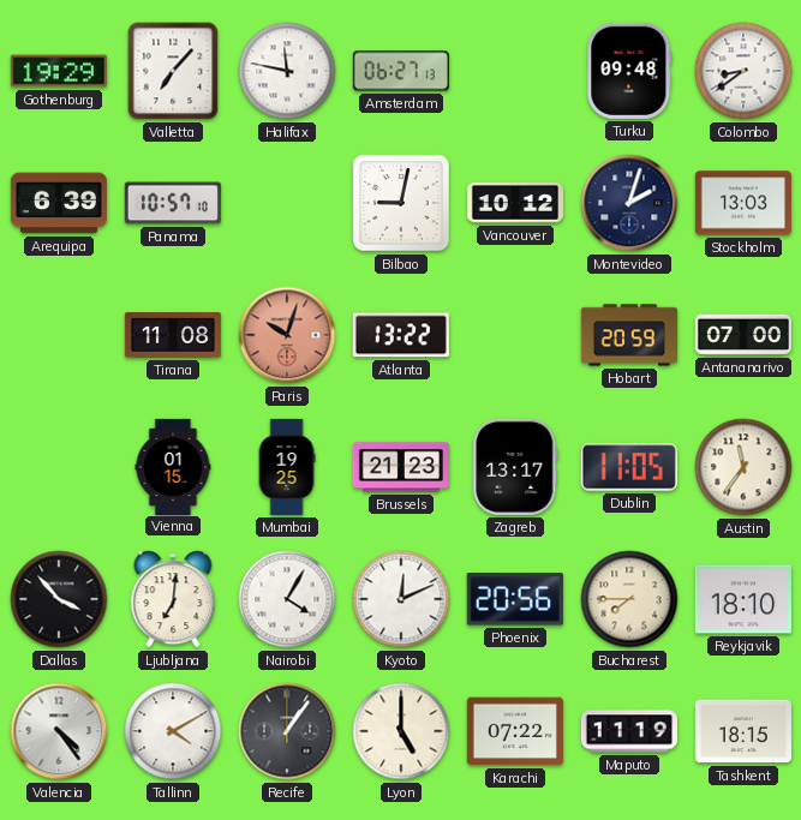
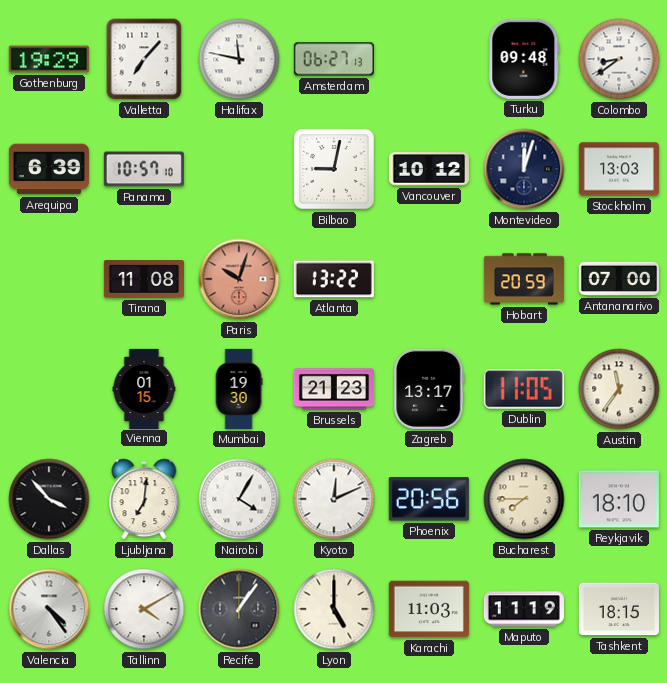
Montevideo: 2:03 -> 12:03
Mumbai: 19:25 -> 19:30
Karachi: 07:22 -> 11:03
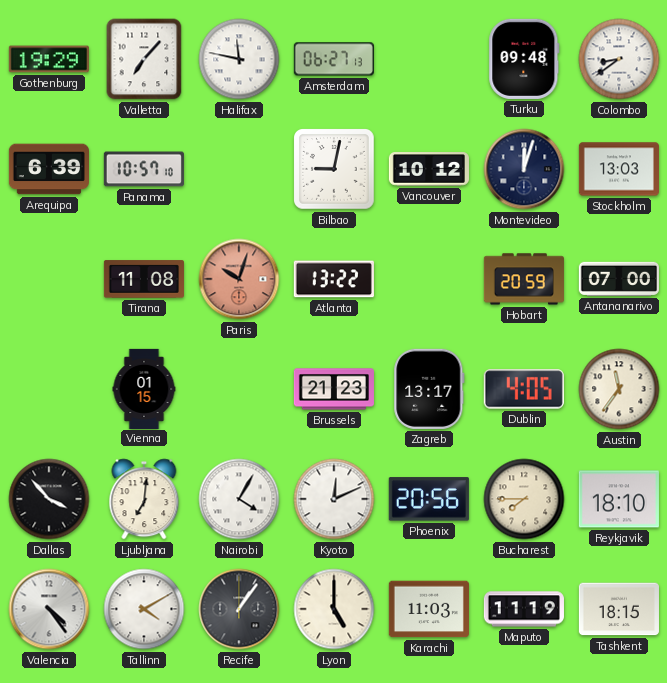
Mumbai: 19:30 -> none
Dublin: 11:05 -> 4:05
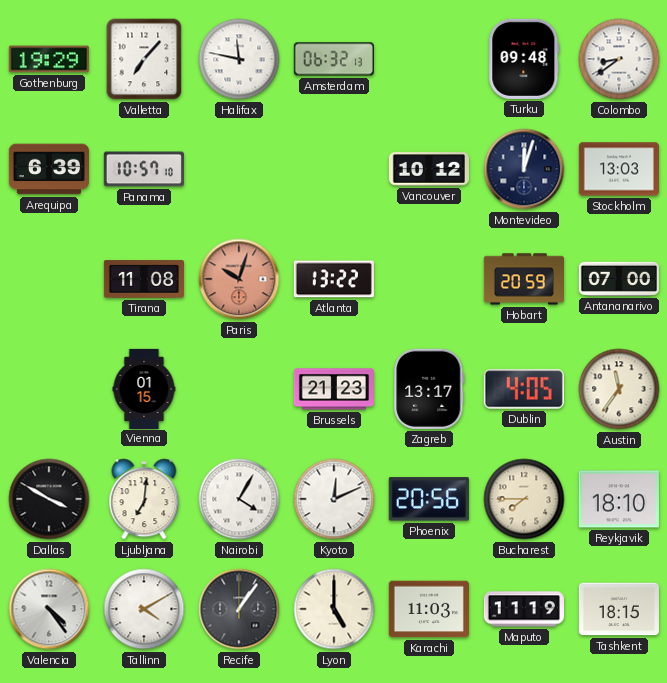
Amsterdam: 06:27 -> 06:32
Bilbao: 9:02 -> none
Dallas: 3:53 -> 3:50
